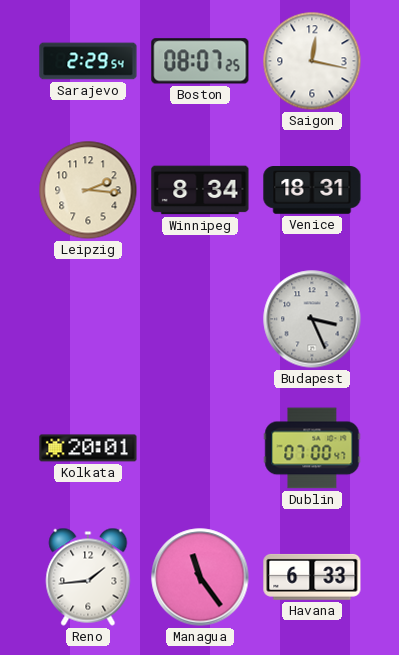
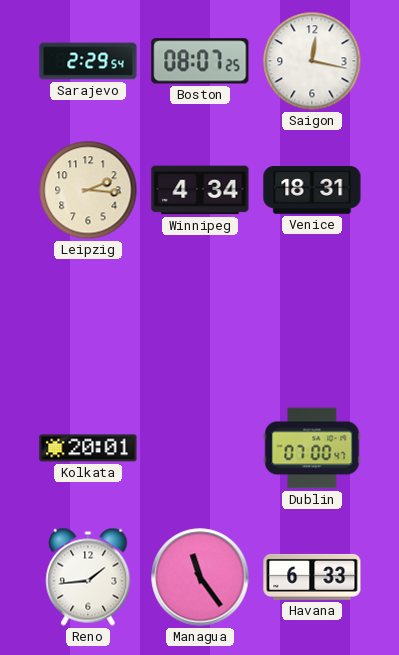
Winnipeg: 8:34 -> 4:34
Budapest: 3:26 -> none
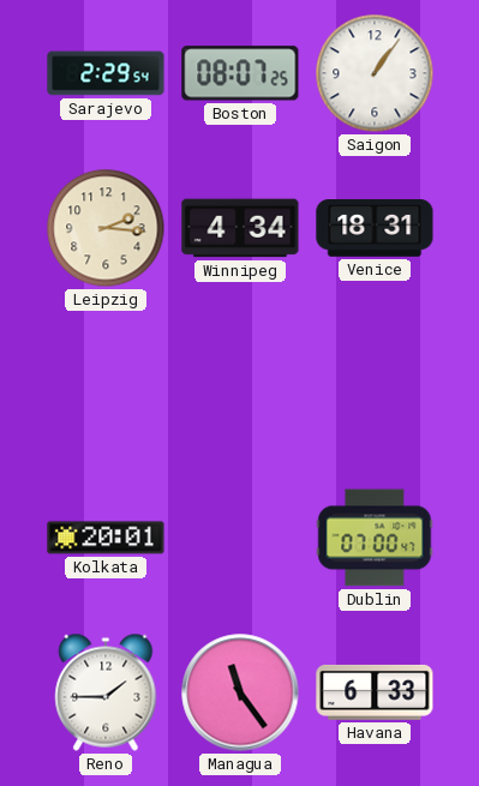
Saigon: 12:17 -> 1:06
Reno: 1:44 -> 1:45
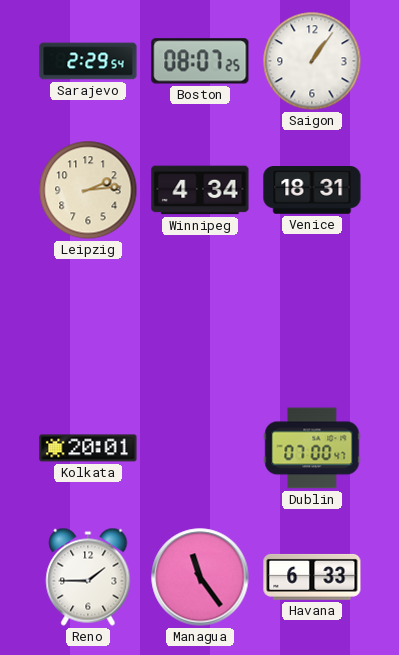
Leipzig: 2:16 -> 2:14
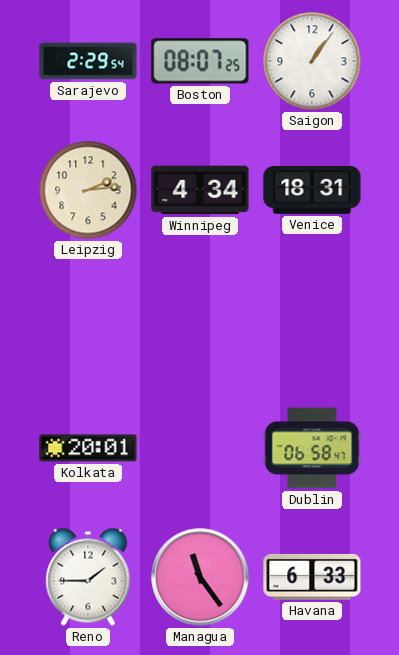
Dublin: 07:00 -> 06:58
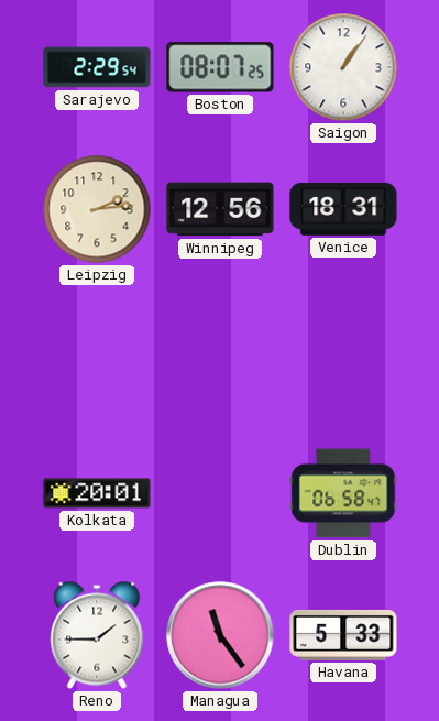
Winnipeg: 4:34 -> 12:56
Havana: 6:33 -> 5:33
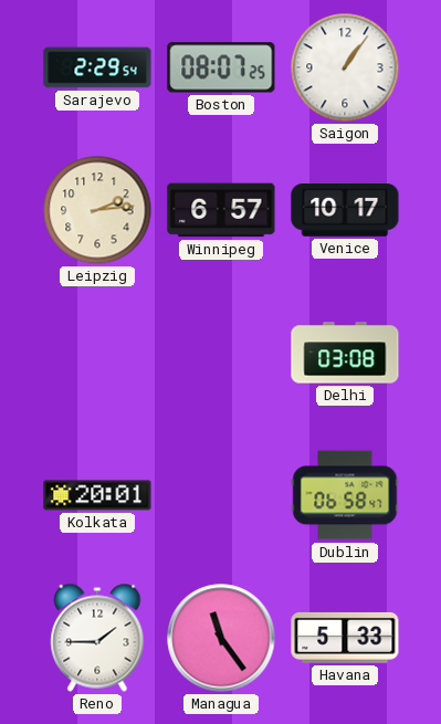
Winnipeg: 12:56 -> 6:57
Venice: 18:31 -> 10:17
Delhi: none -> 03:08
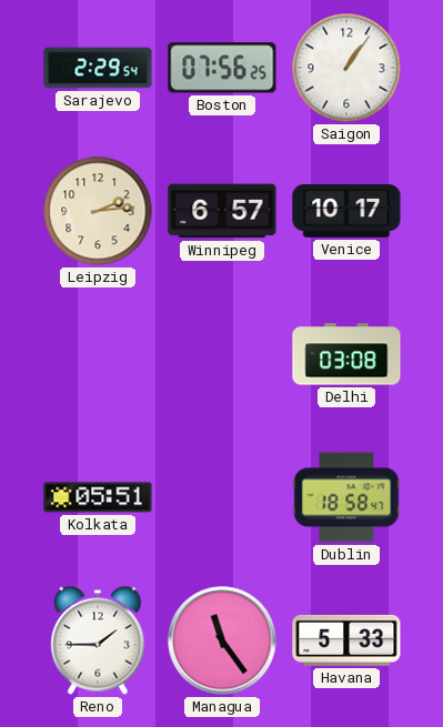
Boston: 08:07 -> 07:56
Kolkata: 20:01 -> 05:51
Dublin: 06:58 -> 18:58
